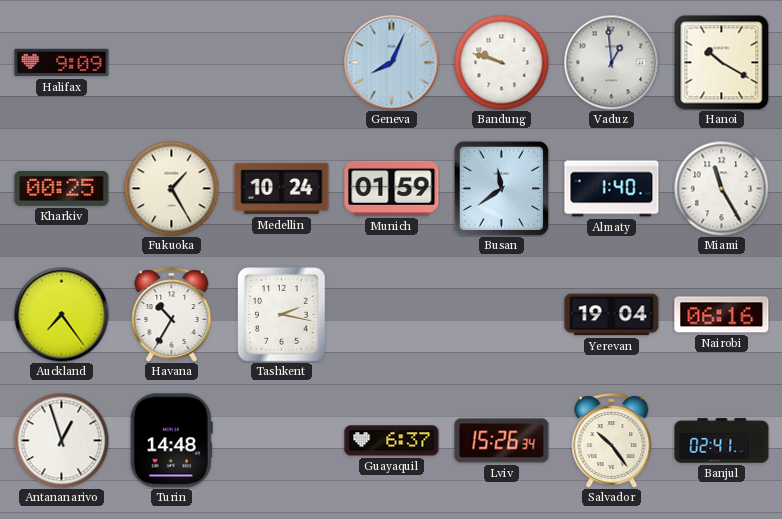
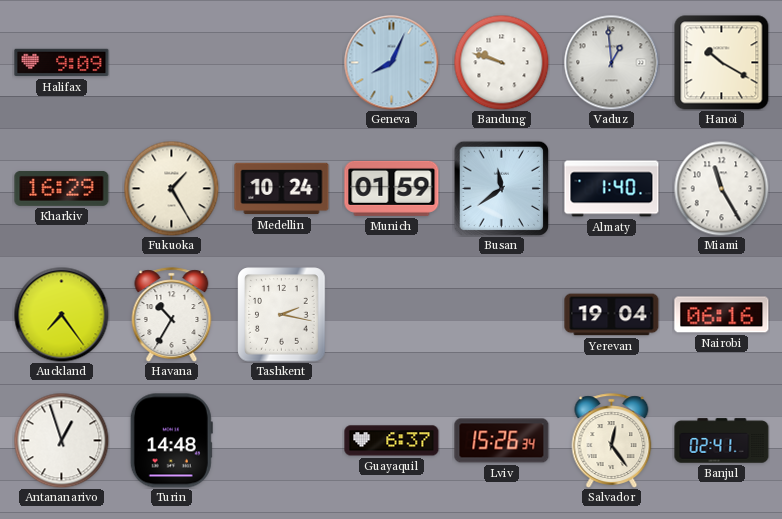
Kharkiv: 00:25 -> 16:29
Salvador: 10:24 -> 12:24
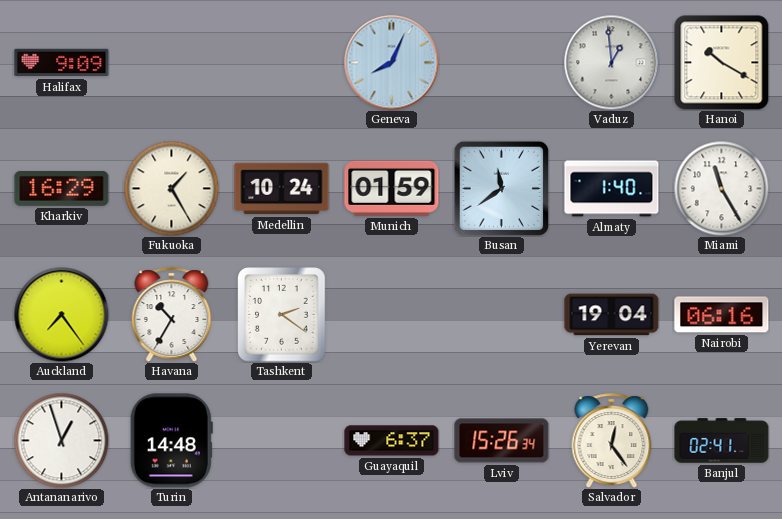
Bandung: 9:48 -> none
Tashkent: 2:17 -> 2:21
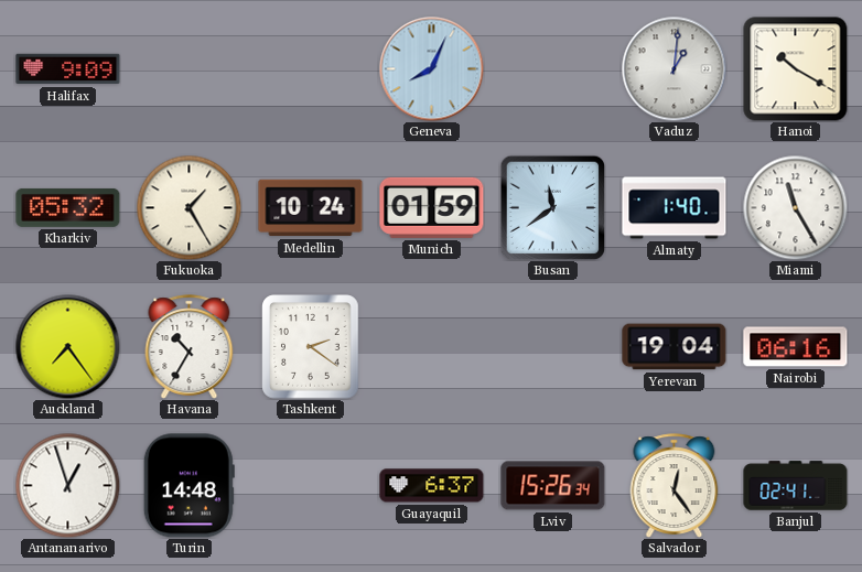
Vaduz: 12:59 -> 1:01
Kharkiv: 16:29 -> 05:32
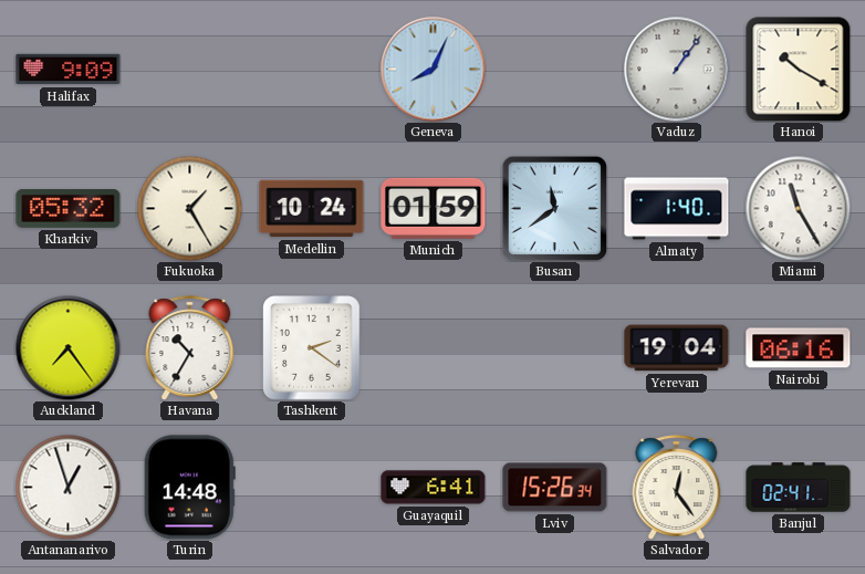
Vaduz: 1:01 -> 1:06
Guayaquil: 6:37 -> 6:41
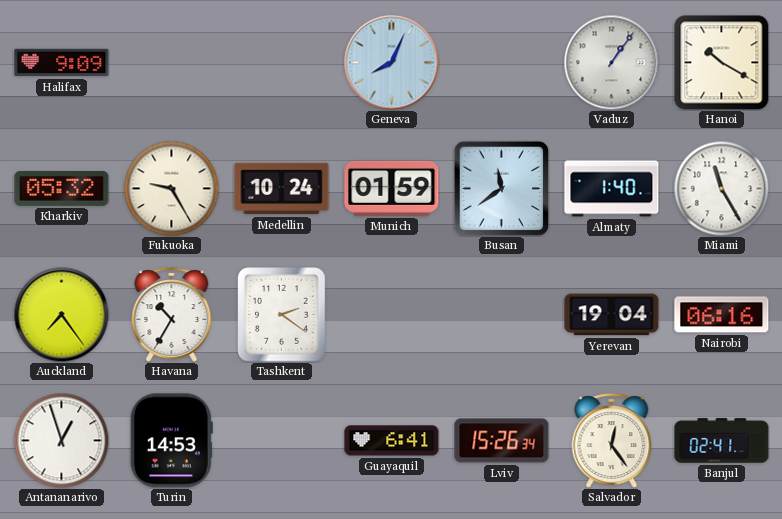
Fukuoka: 1:25 -> 9:25
Turin: 14:48 -> 14:53
